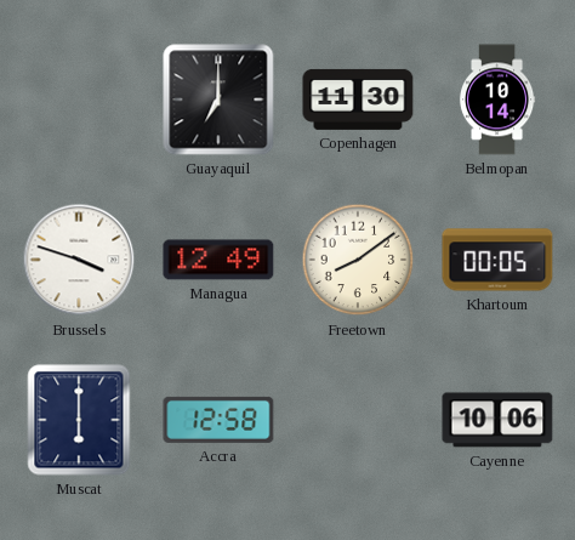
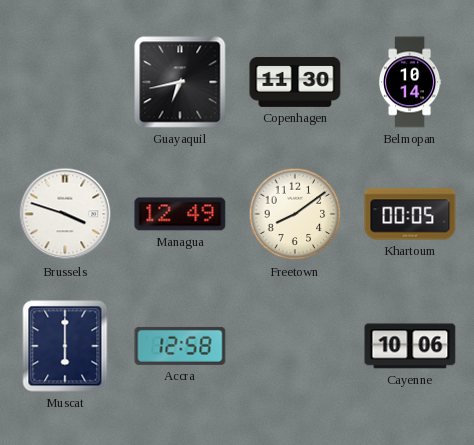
Guayaquil: 7:00 -> 6:43
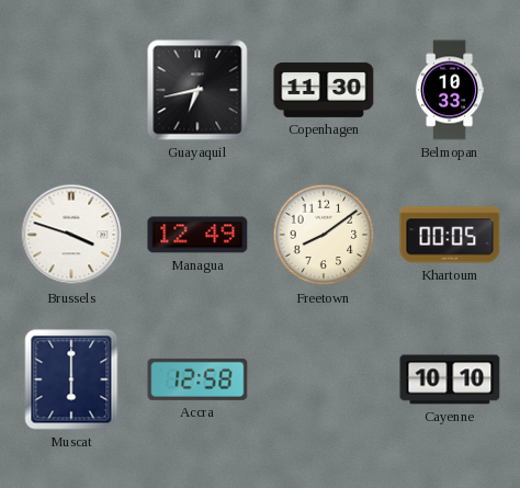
Belmopan: 10:14 -> 10:33
Cayenne: 10:06 -> 10:10
